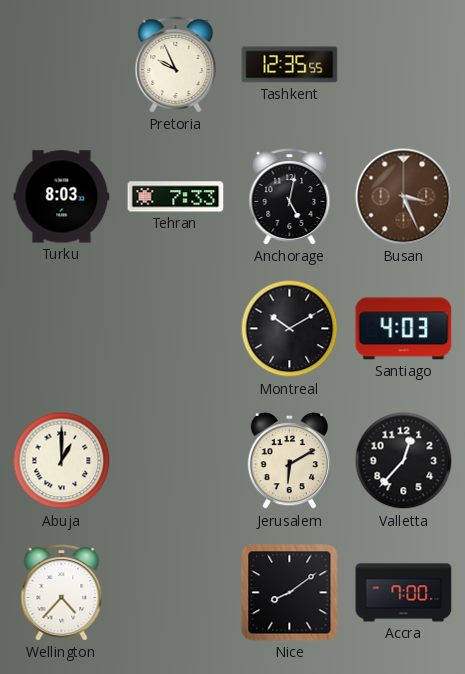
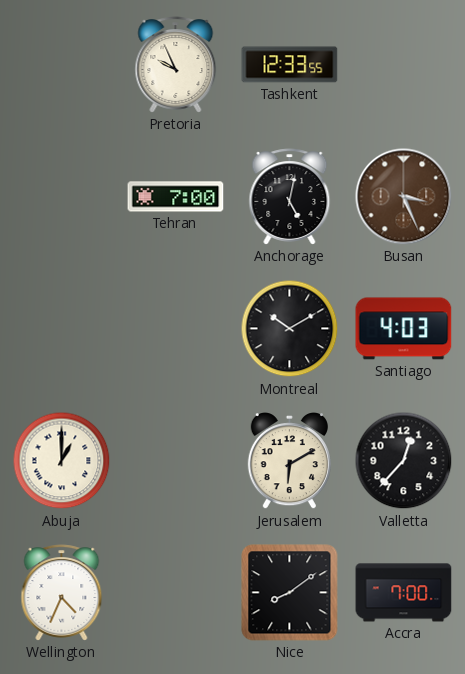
Tashkent: 12:35 -> 12:33
Turku: 8:03 -> none
Tehran: 7:33 -> 7:00
Wellington: 4:37 -> 4:34
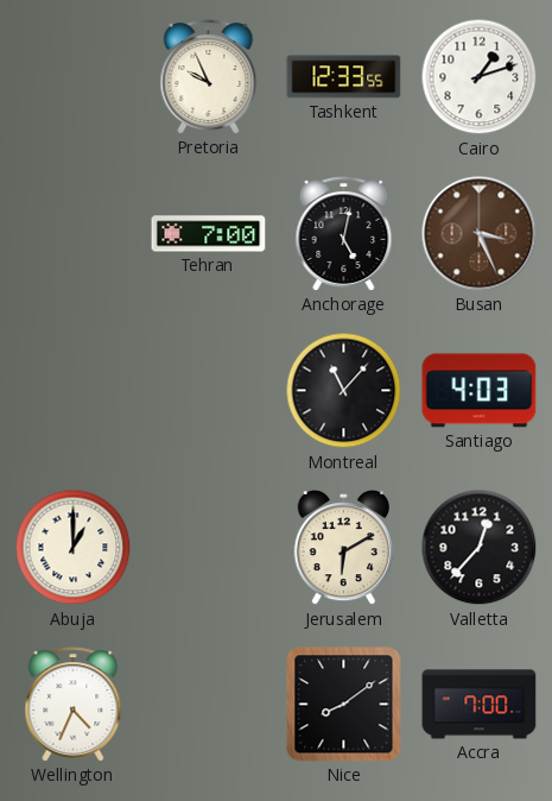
Cairo: none -> 1:12
Montreal: 10:10 -> 11:07
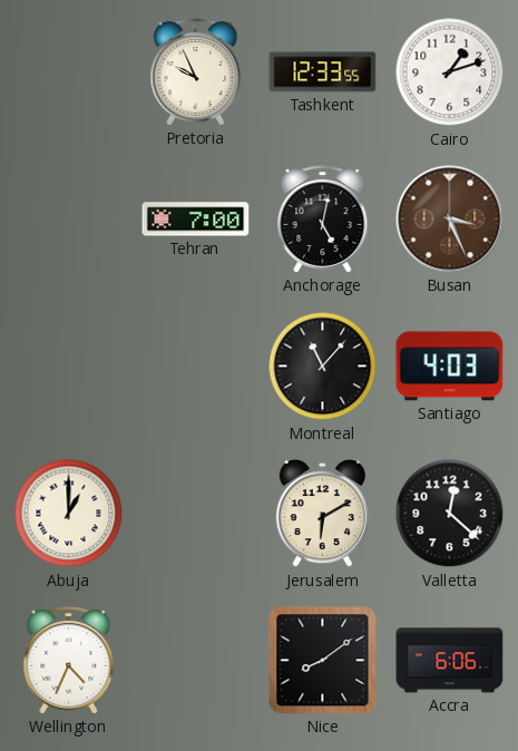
Valletta: 12:37 -> 12:22
Accra: 7:00 -> 6:06
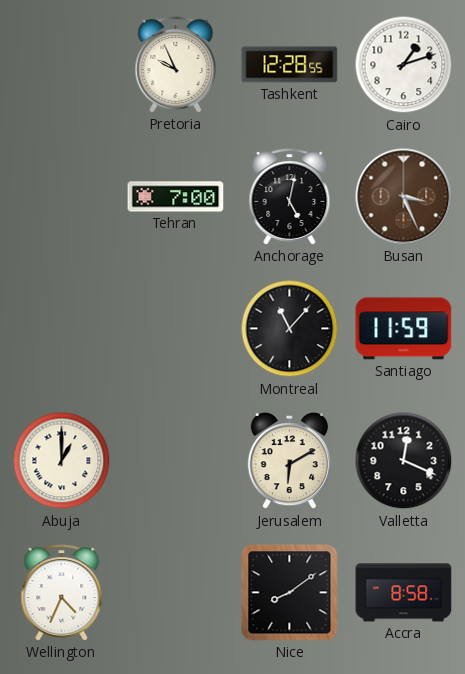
Tashkent: 12:33 -> 12:28
Santiago: 4:03 -> 11:59
Valletta: 12:22 -> 12:19
Accra: 6:06 -> 8:58
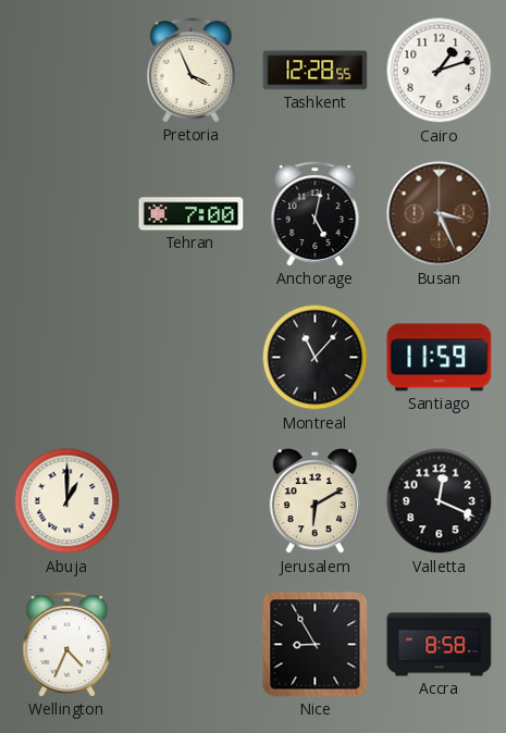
Pretoria: 9:56 -> 3:56
Nice: 8:09 -> 8:55
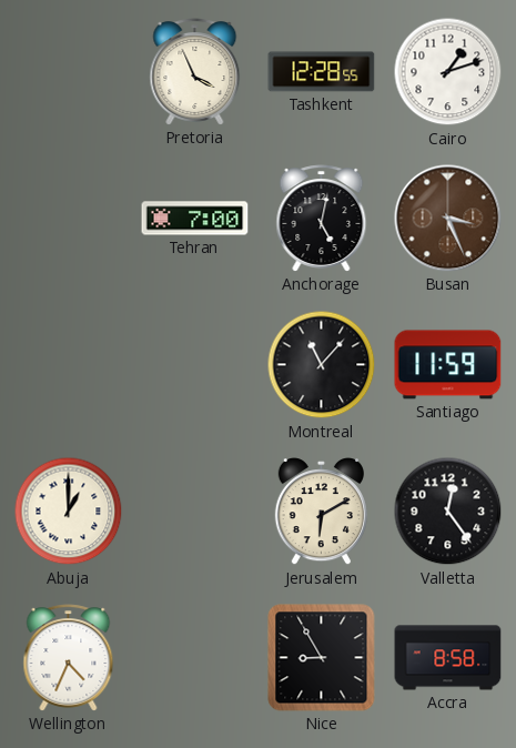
Valletta: 12:19 -> 12:24
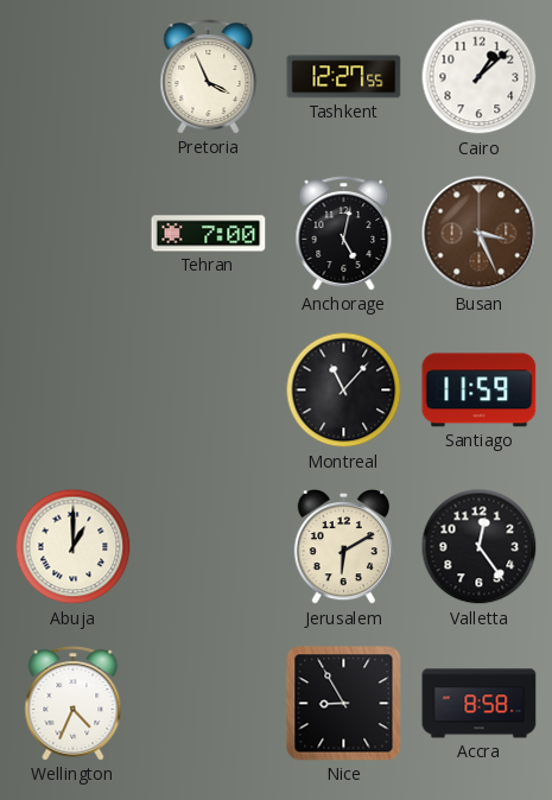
Tashkent: 12:28 -> 12:27
Cairo: 1:12 -> 1:08
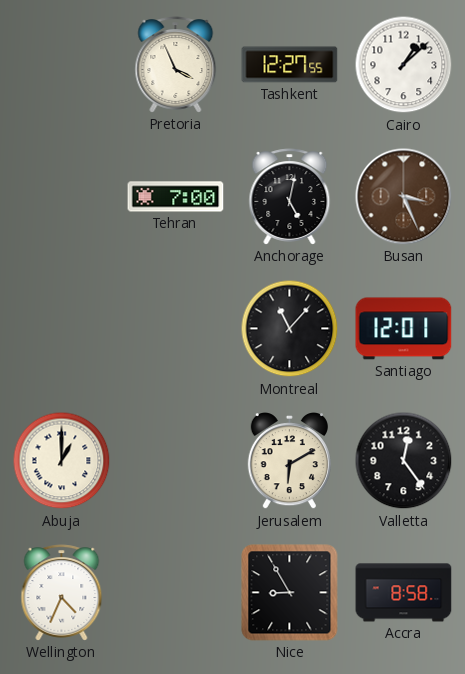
Santiago: 11:59 -> 12:01
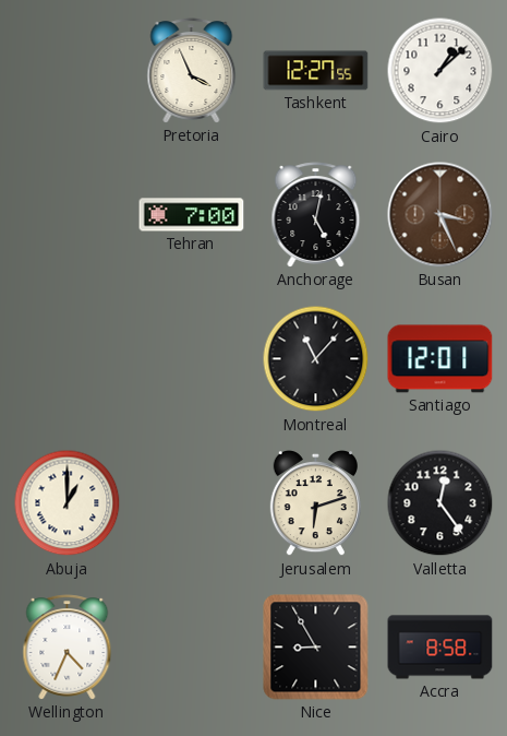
Jerusalem: 6:10 -> 6:12
